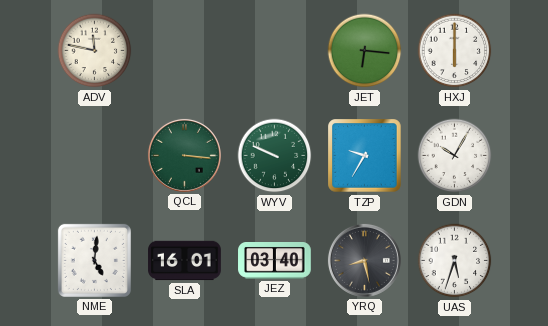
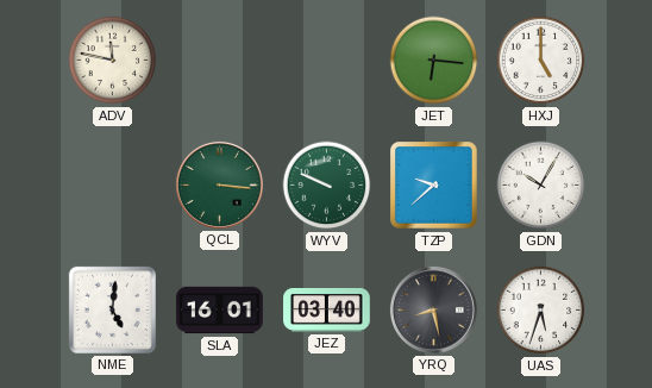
HXJ: 6:00 -> 5:00
TZP: 9:35 -> 9:38
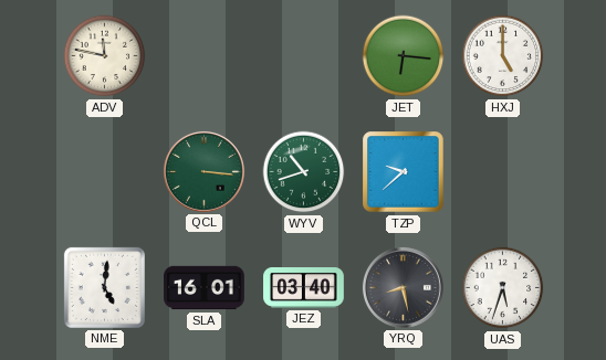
WYV: 9:49 -> 10:42
GDN: 10:05 -> none
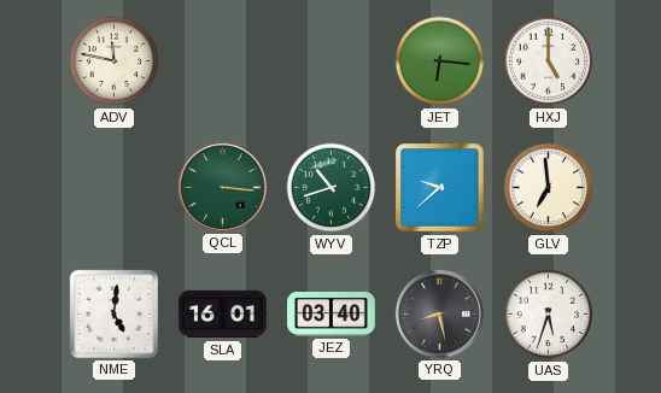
GLV: none -> 6:59
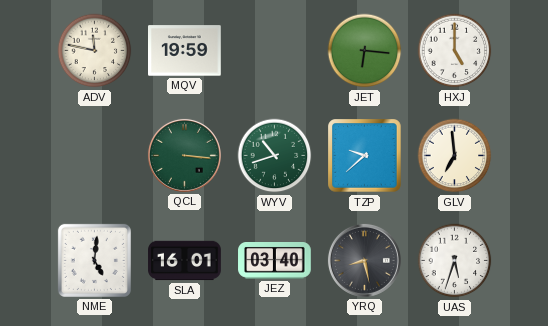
MQV: none -> 19:59
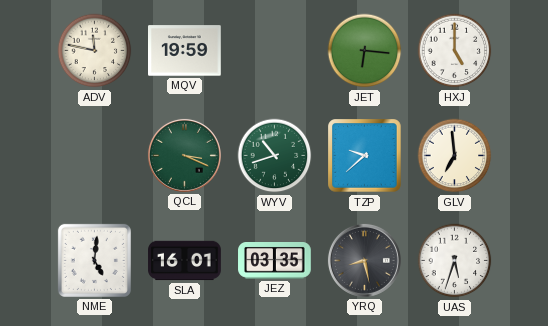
QCL: 3:16 -> 3:19
JEZ: 03:40 -> 03:35
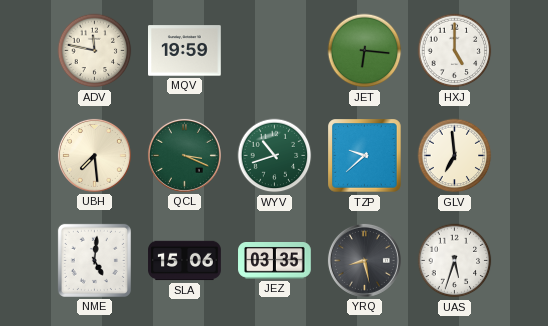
UBH: none -> 7:29
SLA: 16:01 -> 15:06
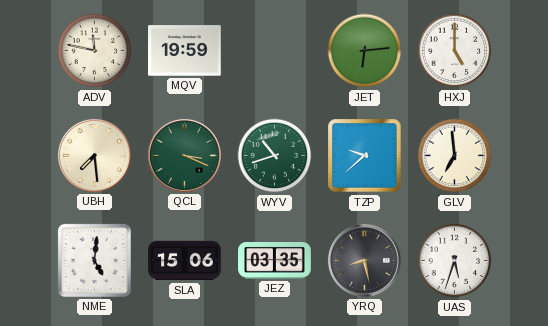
JET: 6:16 -> 6:14
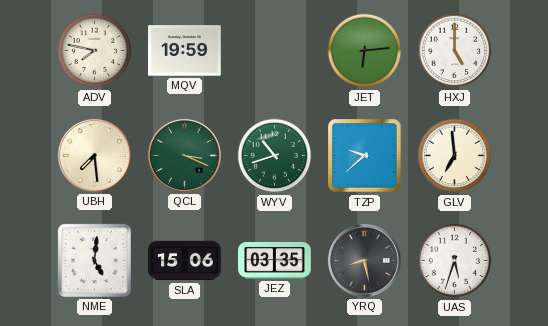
ADV: 11:47 -> 7:47
